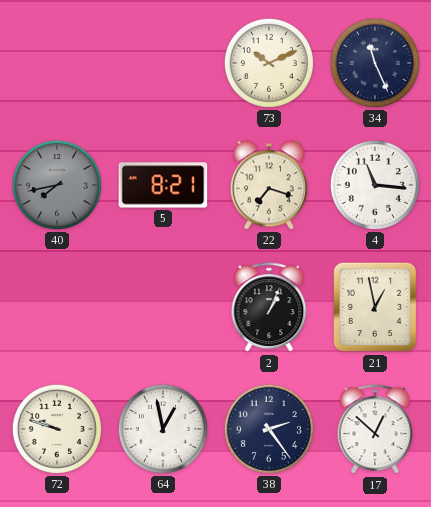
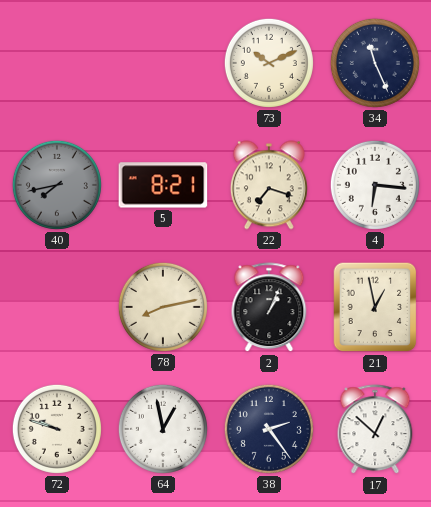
4: 11:16 -> 6:16
78: none -> 8:13
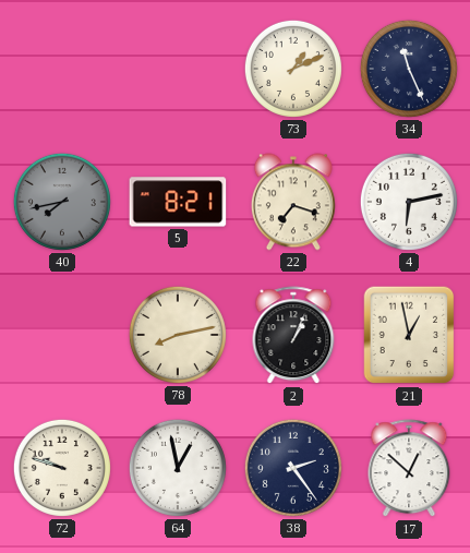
73: 10:11 -> 1:11
4: 6:16 -> 6:13
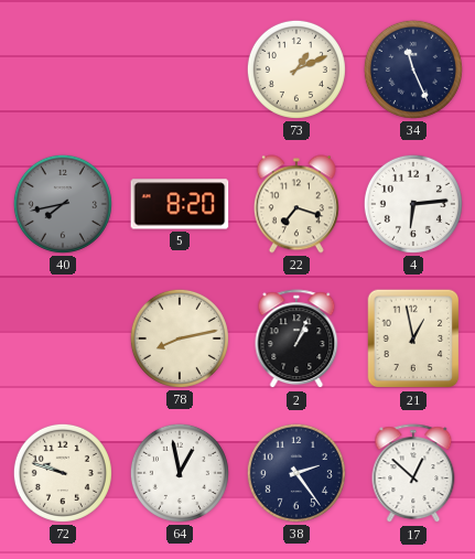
5: 8:21 -> 8:20
4: 6:13 -> 6:14
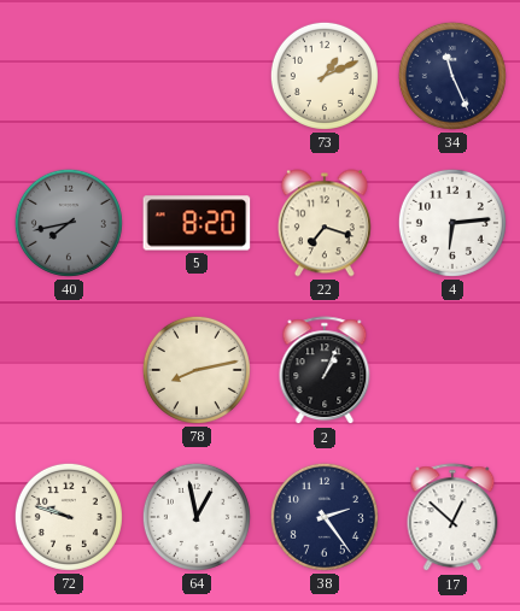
21: 12:58 -> none
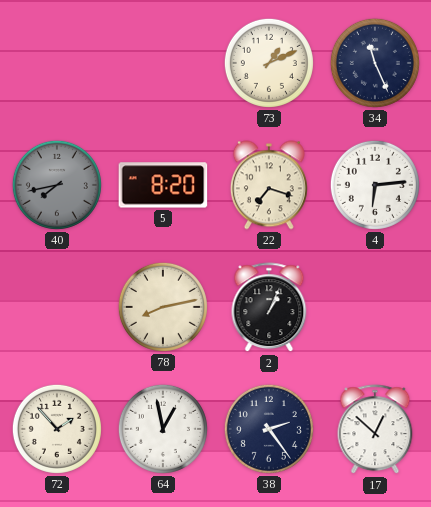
72: 9:48 -> 1:53
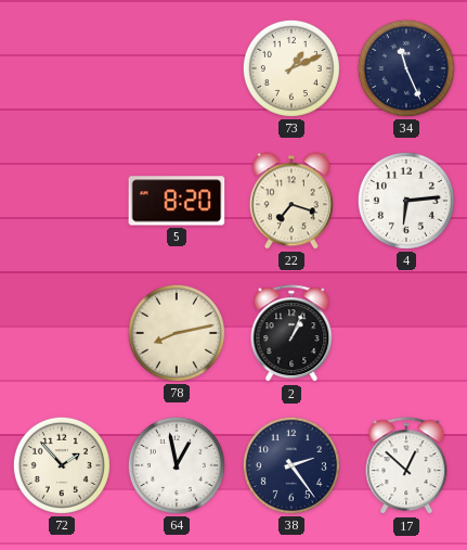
40: 7:43 -> none
